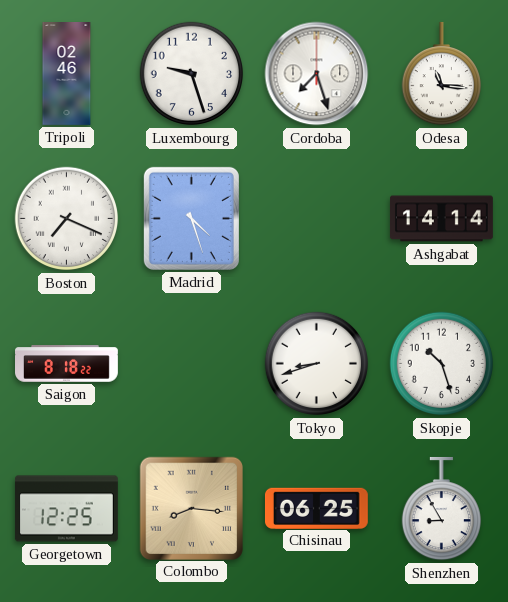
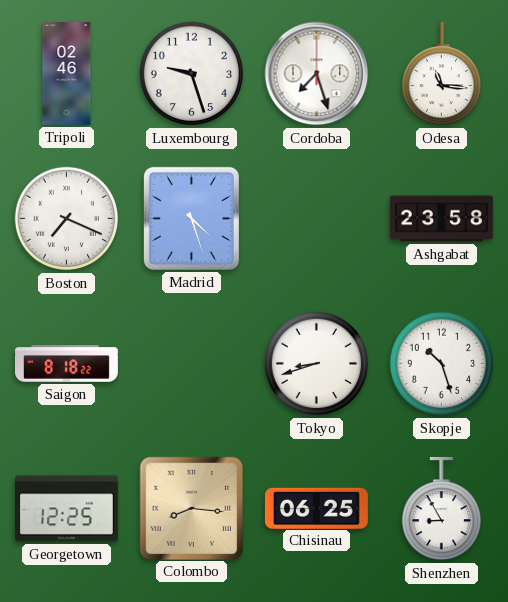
Ashgabat: 14:14 -> 23:58
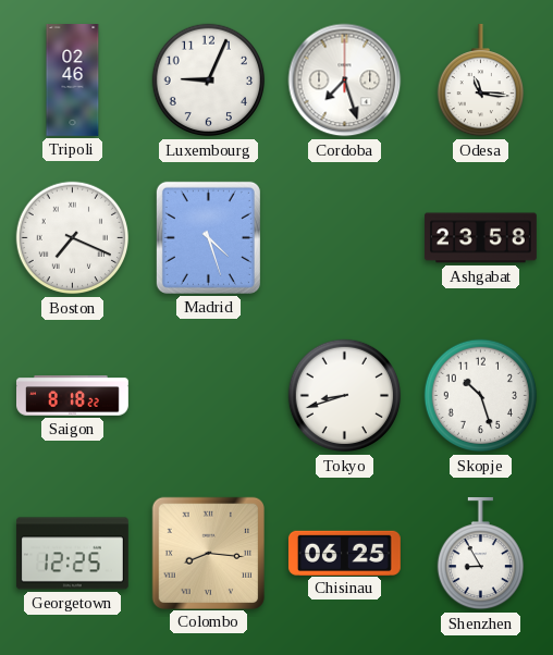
Luxembourg: 9:27 -> 9:04
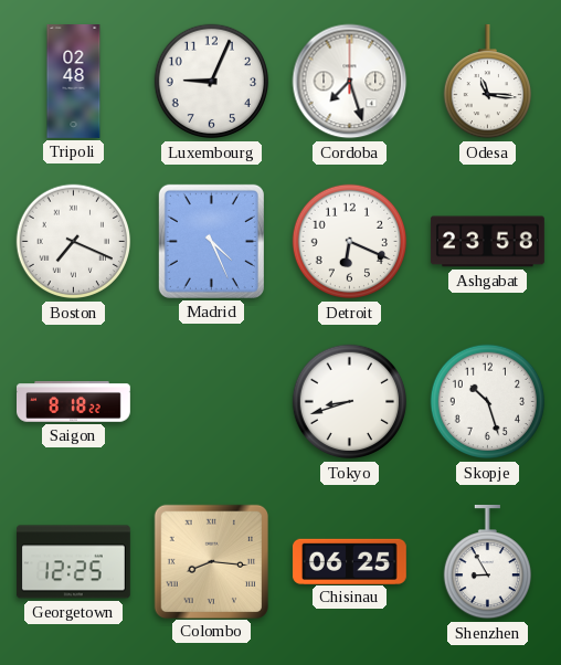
Tripoli: 02:46 -> 02:48
Madrid: 4:27 -> 4:26
Detroit: none -> 6:19
